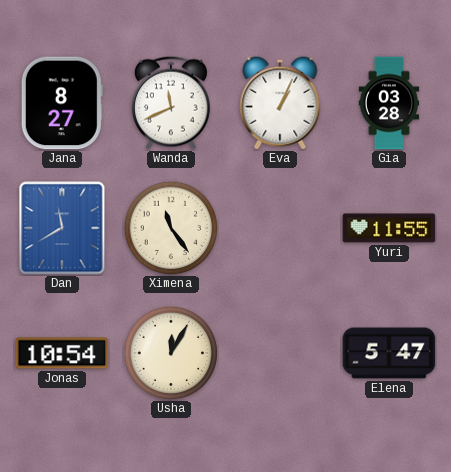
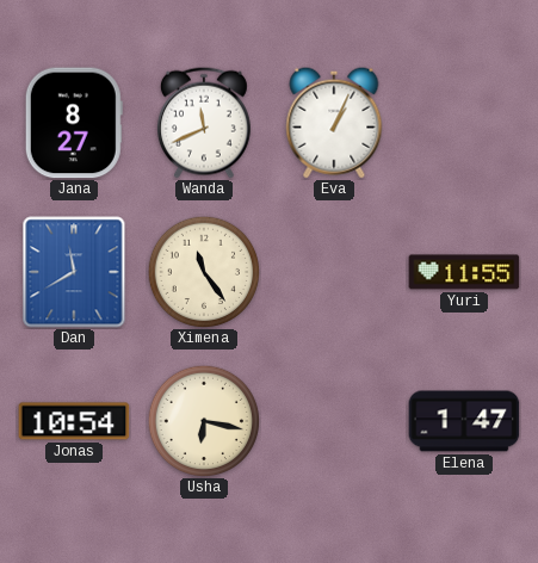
Gia: 03:28 -> none
Usha: 12:05 -> 6:17
Elena: 5:47 -> 1:47
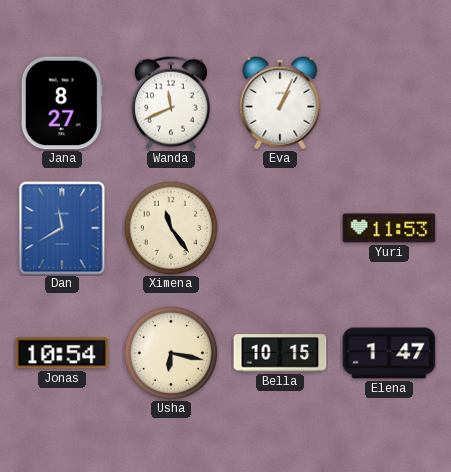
Yuri: 11:55 -> 11:53
Bella: none -> 10:15
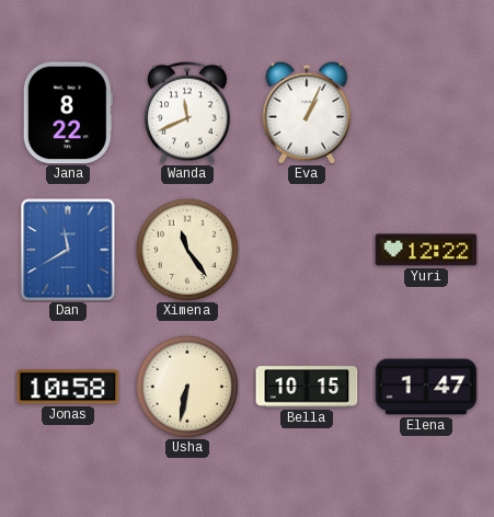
Jana: 8:27 -> 8:22
Yuri: 11:53 -> 12:22
Jonas: 10:54 -> 10:58
Usha: 6:17 -> 6:32
